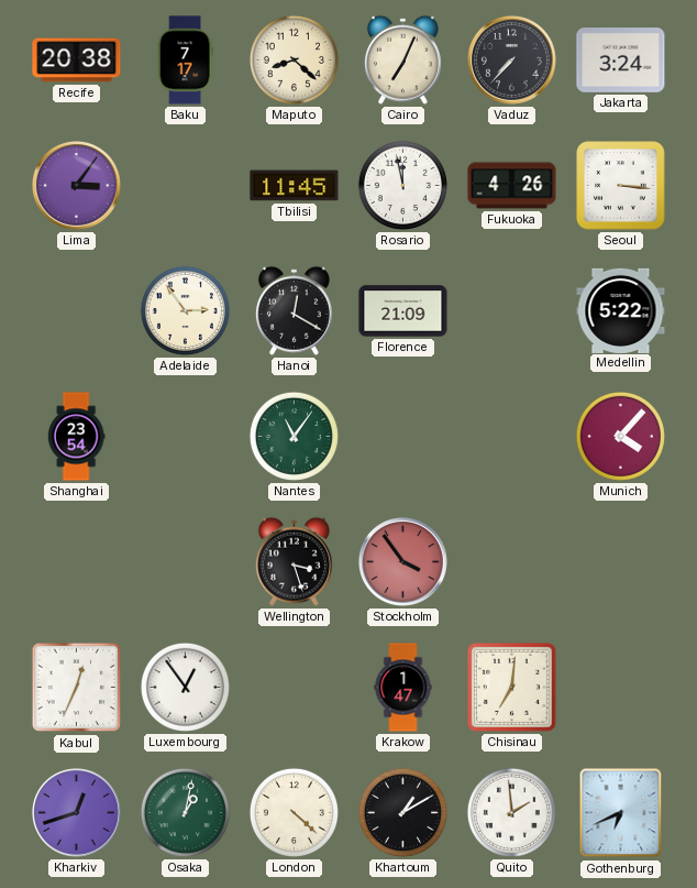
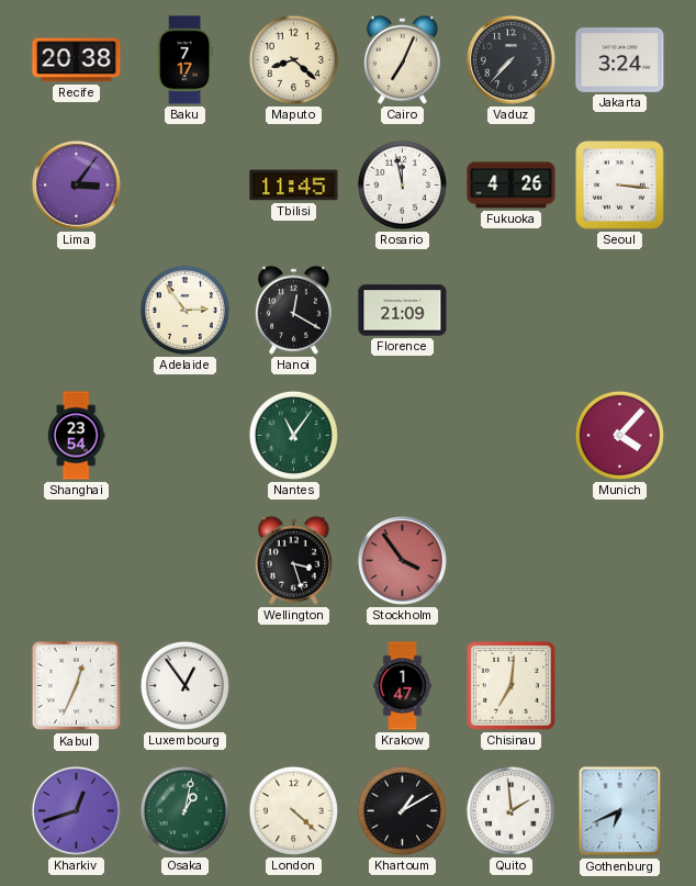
Medellin: 5:22 -> none
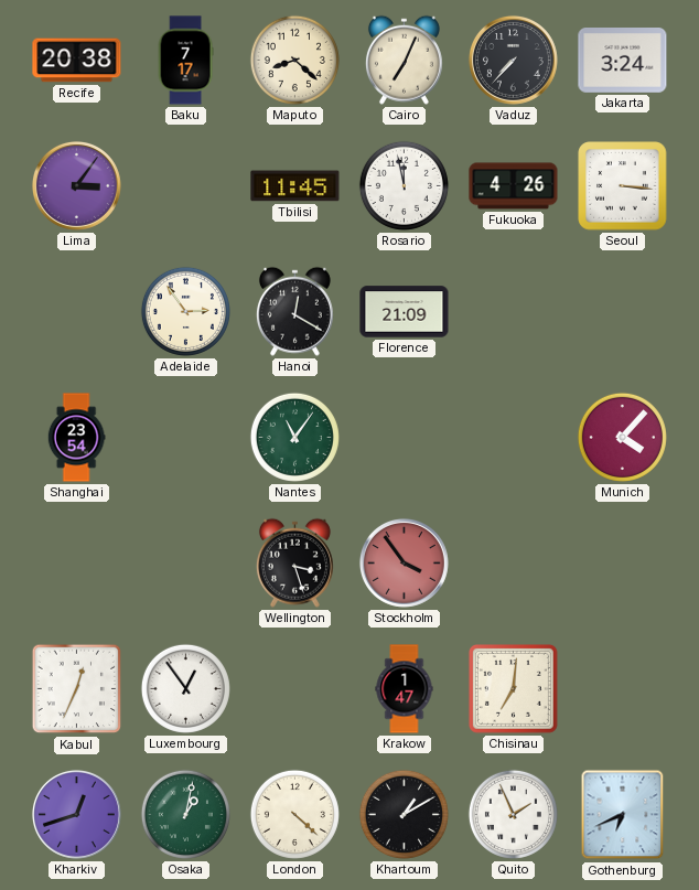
Quito: 1:59 -> 1:56
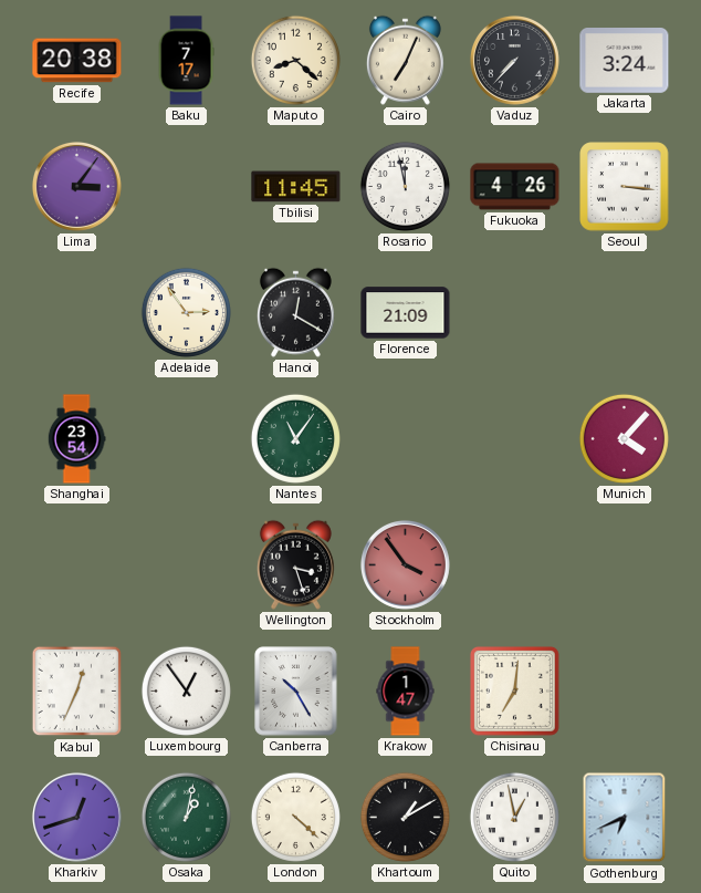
Canberra: none -> 10:25
Quito: 1:56 -> 12:58
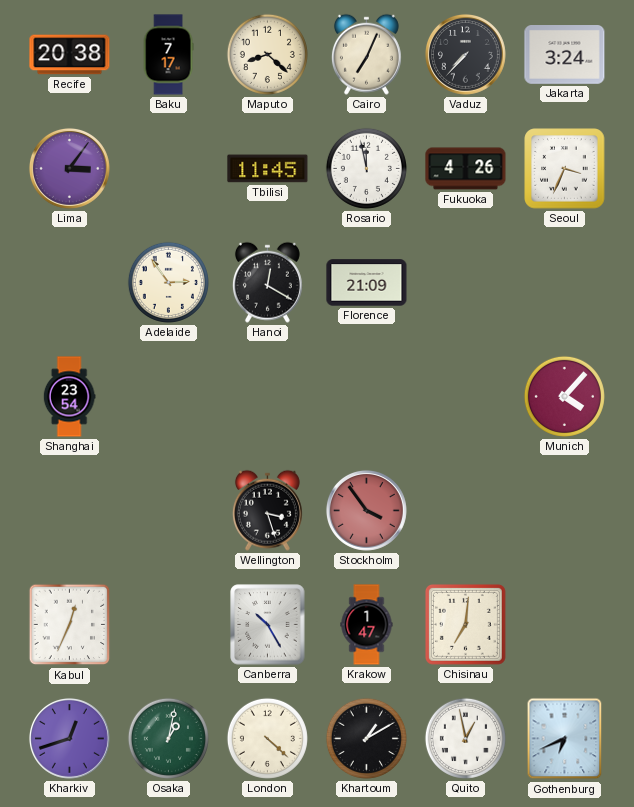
Seoul: 3:16 -> 3:34
Nantes: 11:06 -> none
Luxembourg: 12:54 -> none
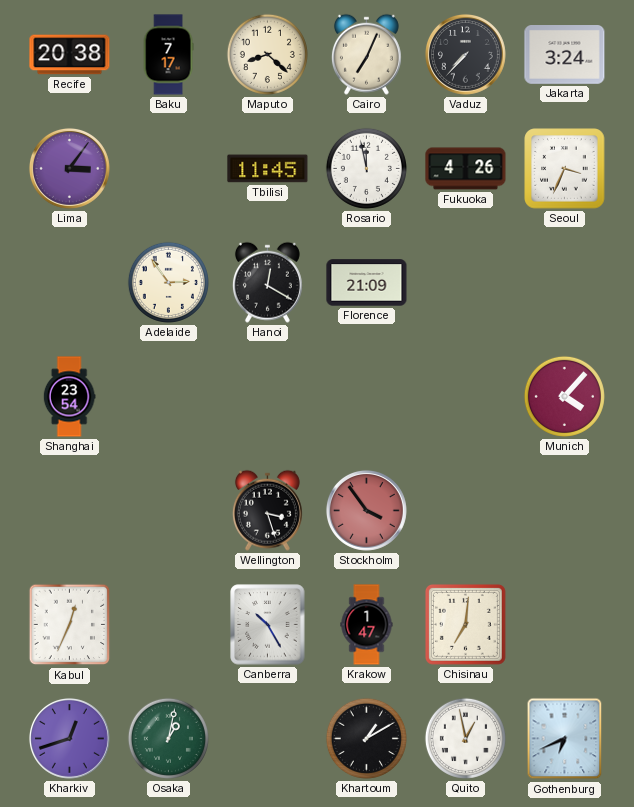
London: 4:22 -> none
